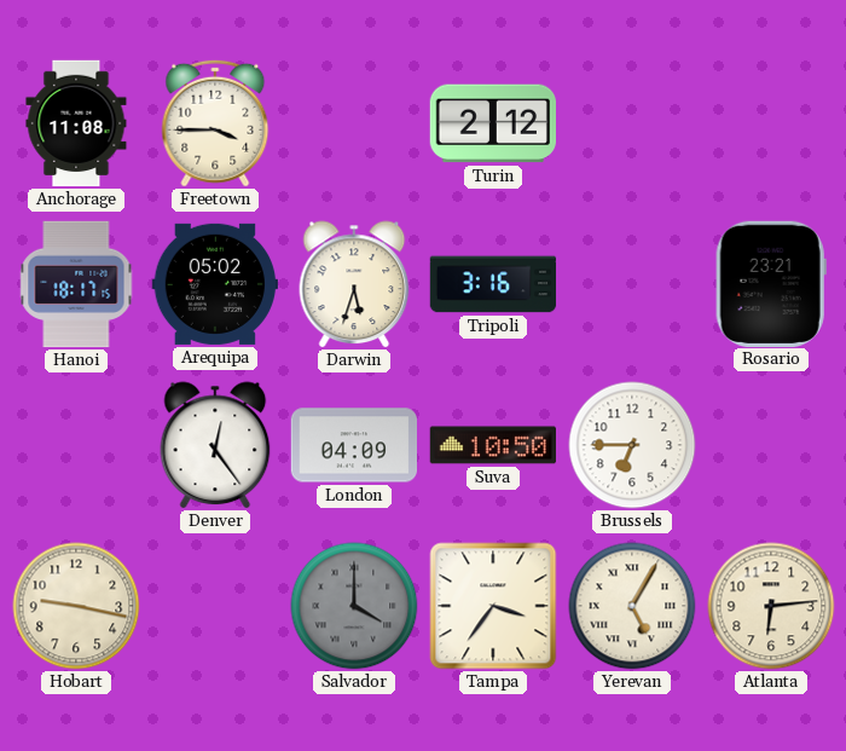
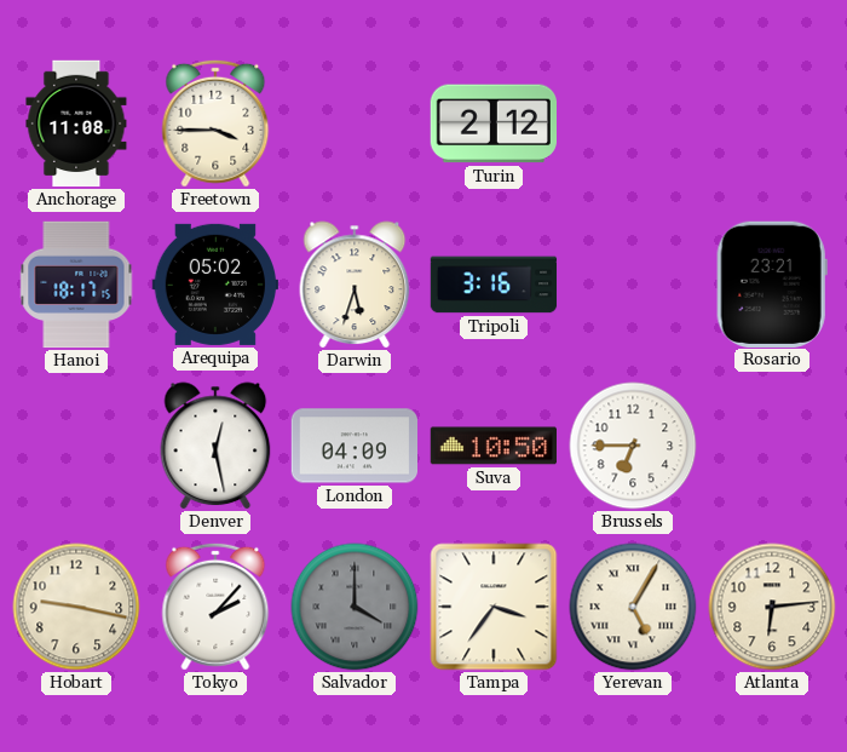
Denver: 12:24 -> 12:28
Tokyo: none -> 2:07
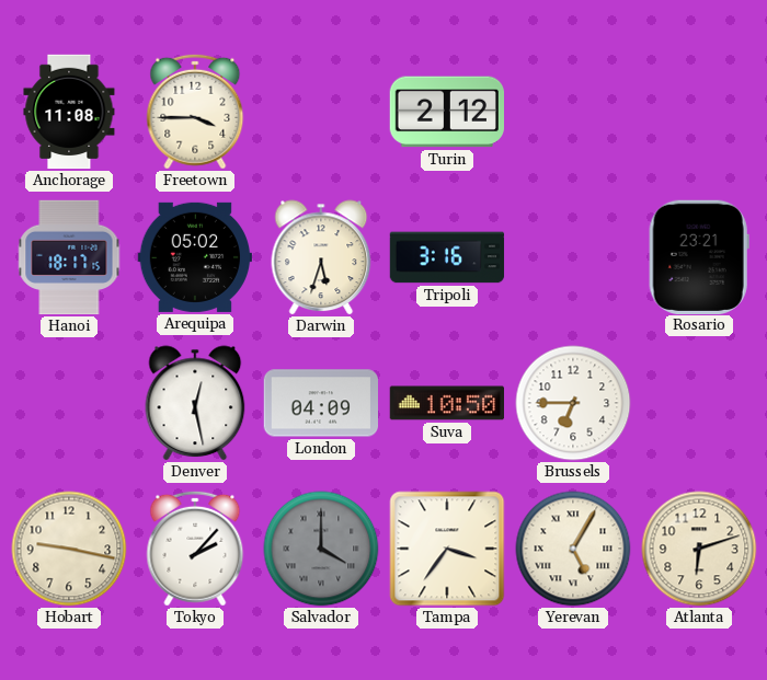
Atlanta: 6:14 -> 6:12
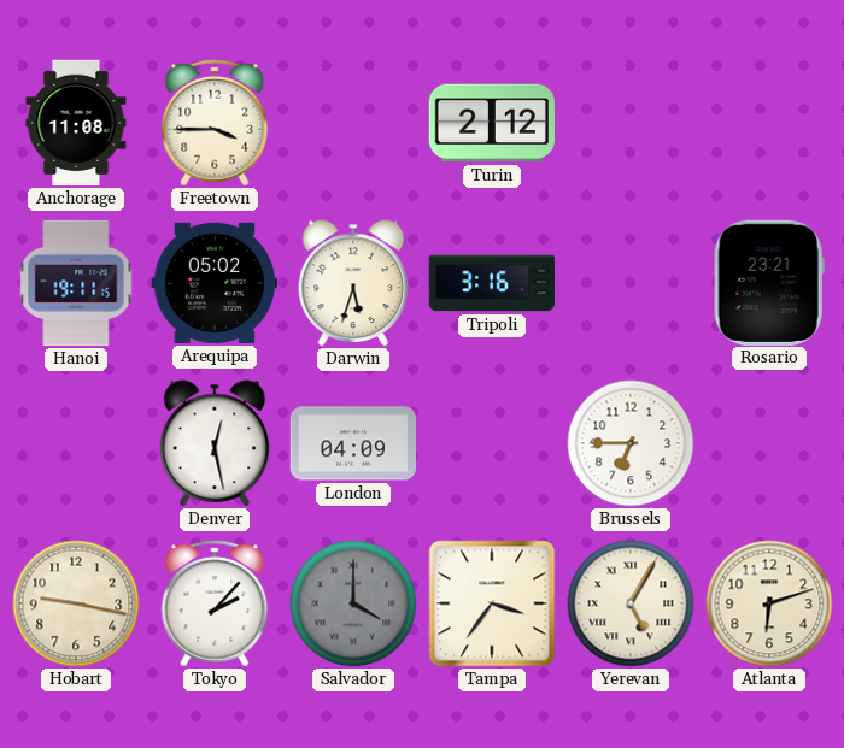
Hanoi: 18:17 -> 19:11
Suva: 10:50 -> none
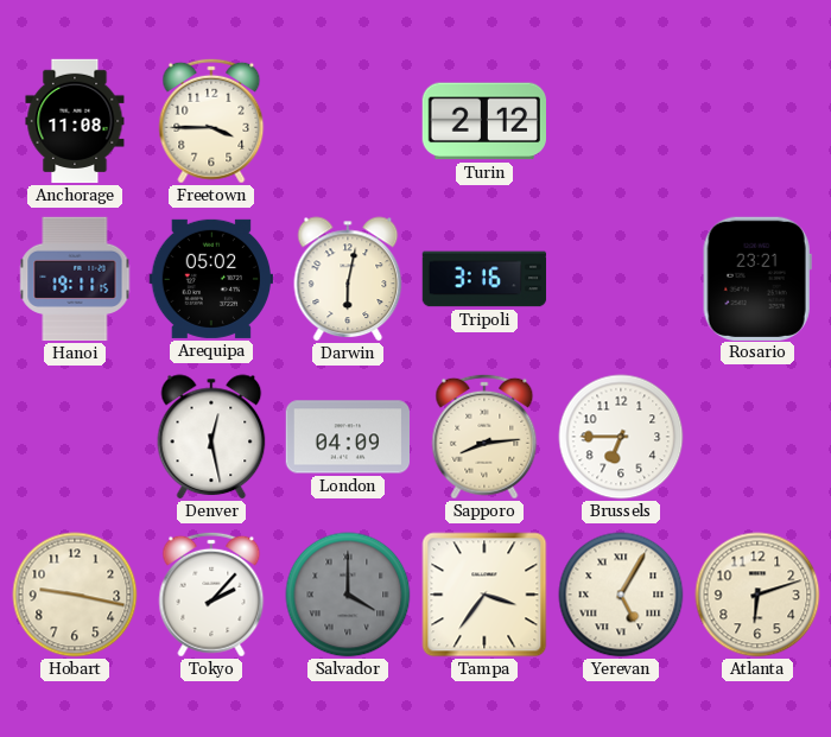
Darwin: 5:33 -> 6:02
Sapporo: none -> 8:14
